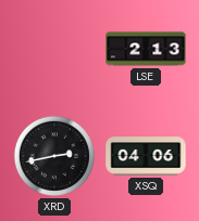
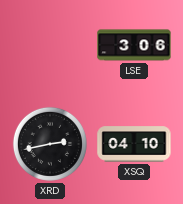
LSE: 2:13 -> 3:06
XSQ: 04:06 -> 04:10
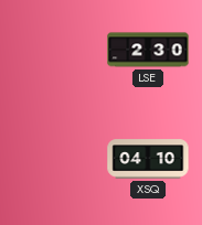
LSE: 3:06 -> 2:30
XRD: 2:43 -> none
